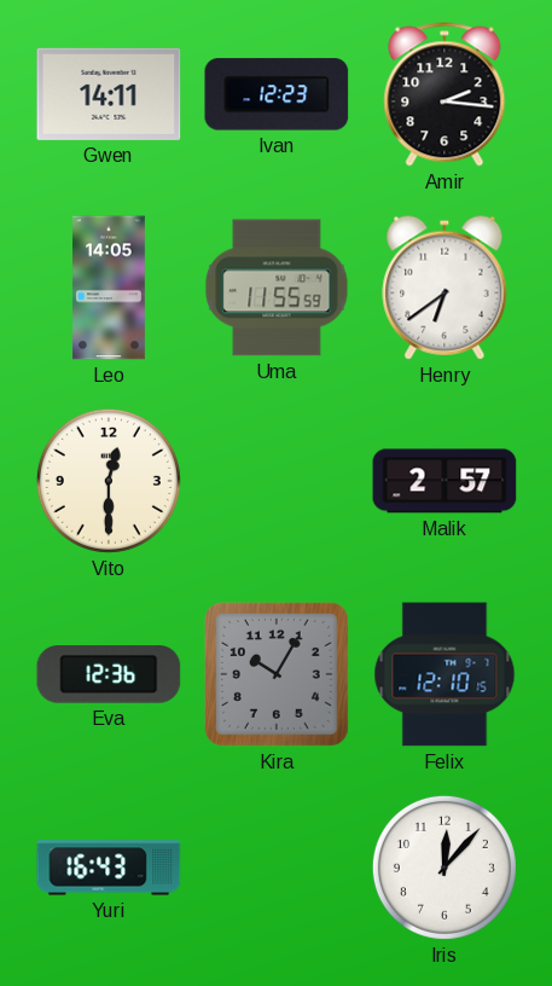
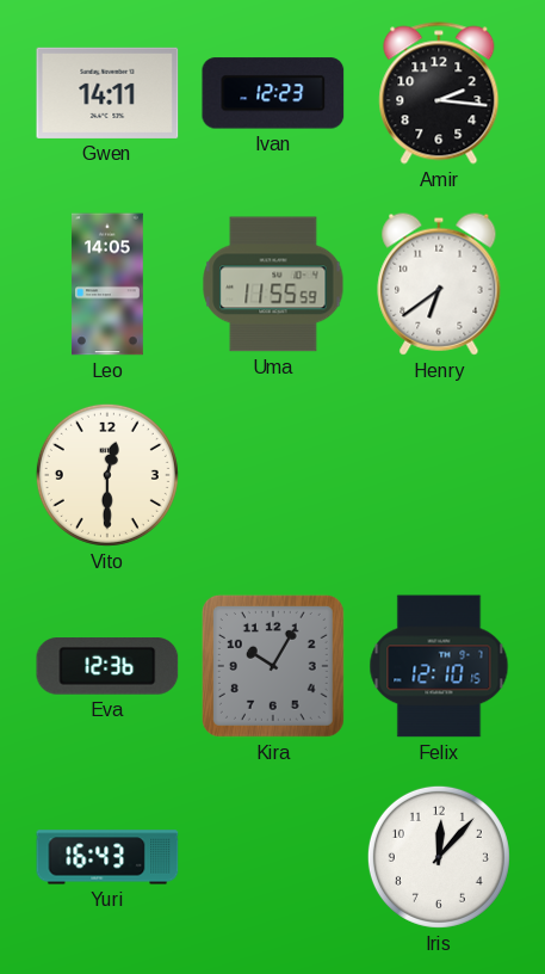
Malik: 2:57 -> none
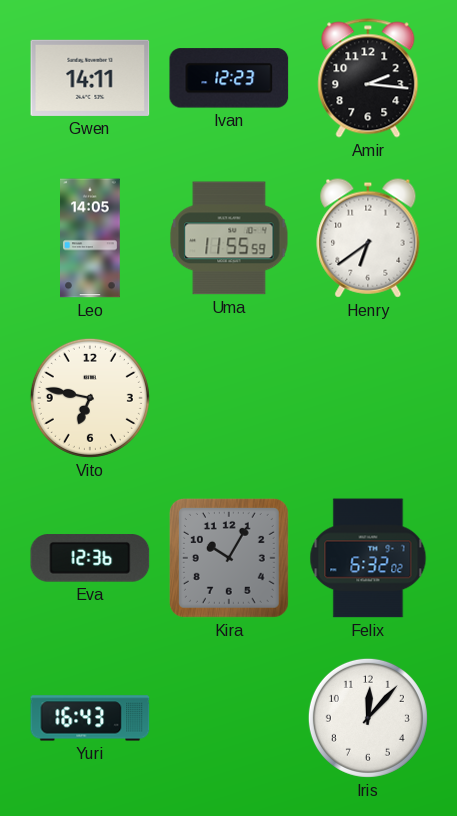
Vito: 12:30 -> 6:47
Felix: 12:10 -> 6:32
